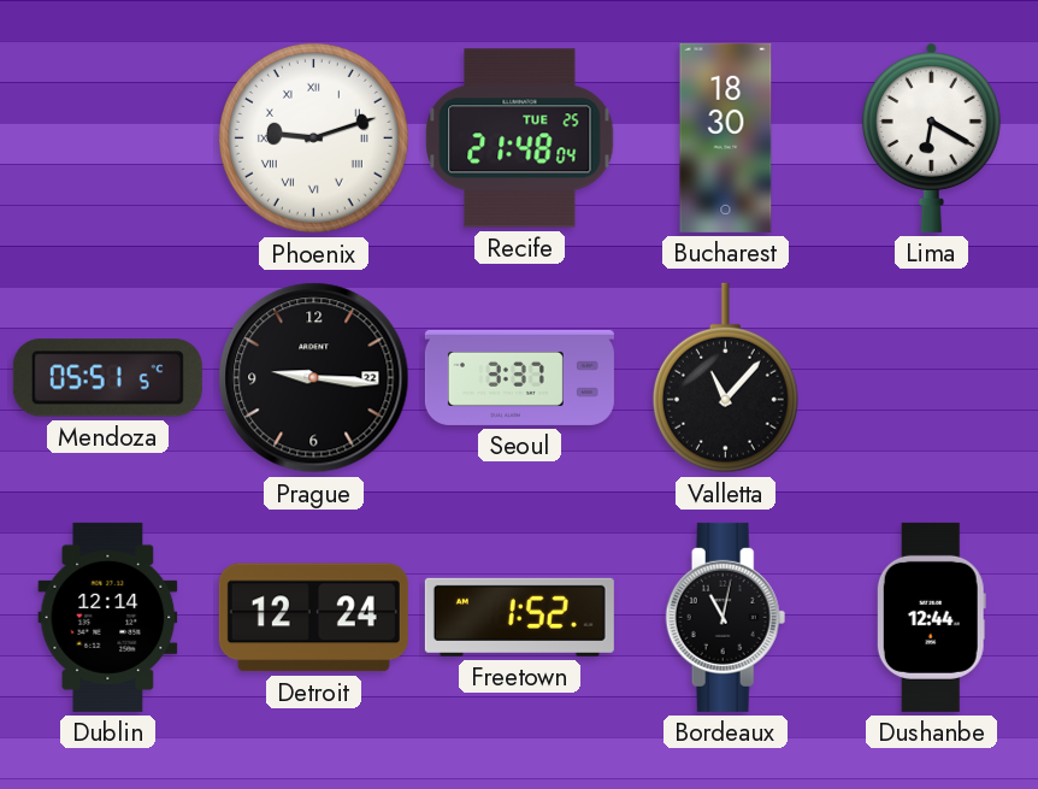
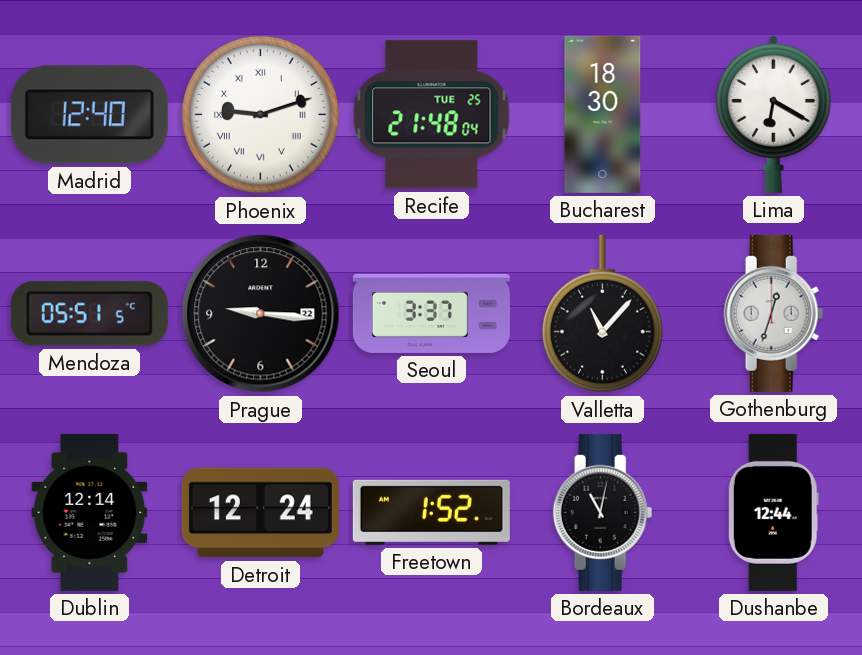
Madrid: none -> 12:40
Gothenburg: none -> 12:33
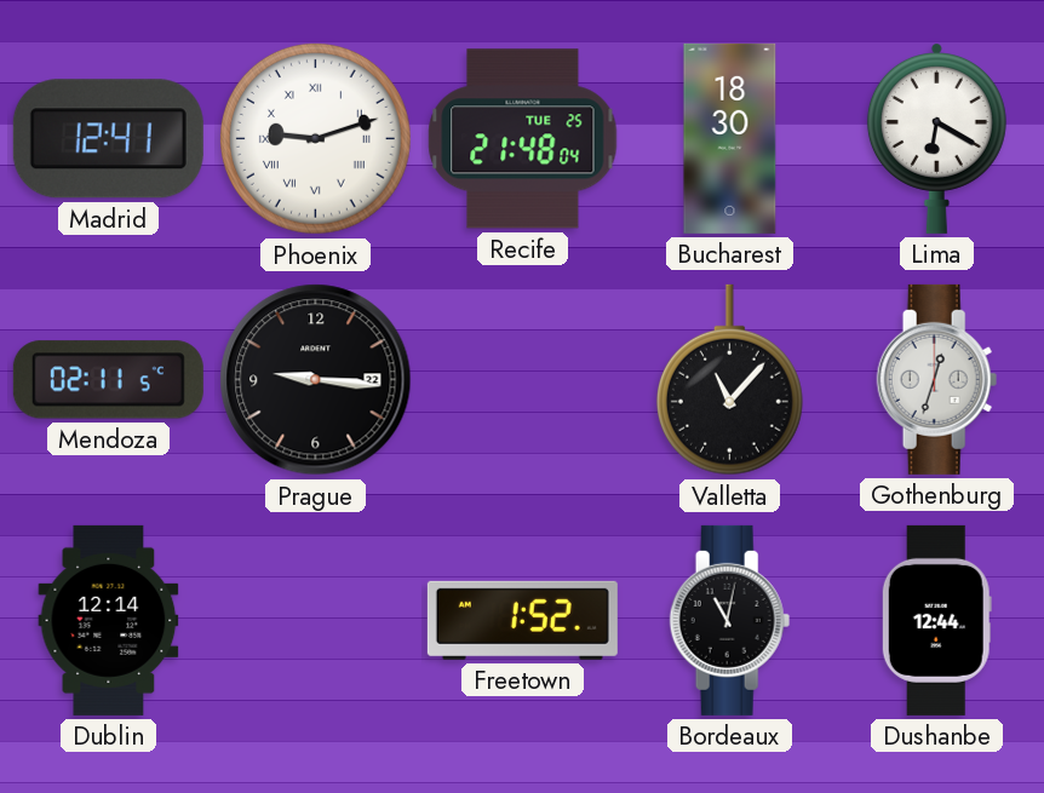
Madrid: 12:40 -> 12:41
Mendoza: 05:51 -> 02:11
Seoul: 3:37 -> none
Detroit: 12:24 -> none
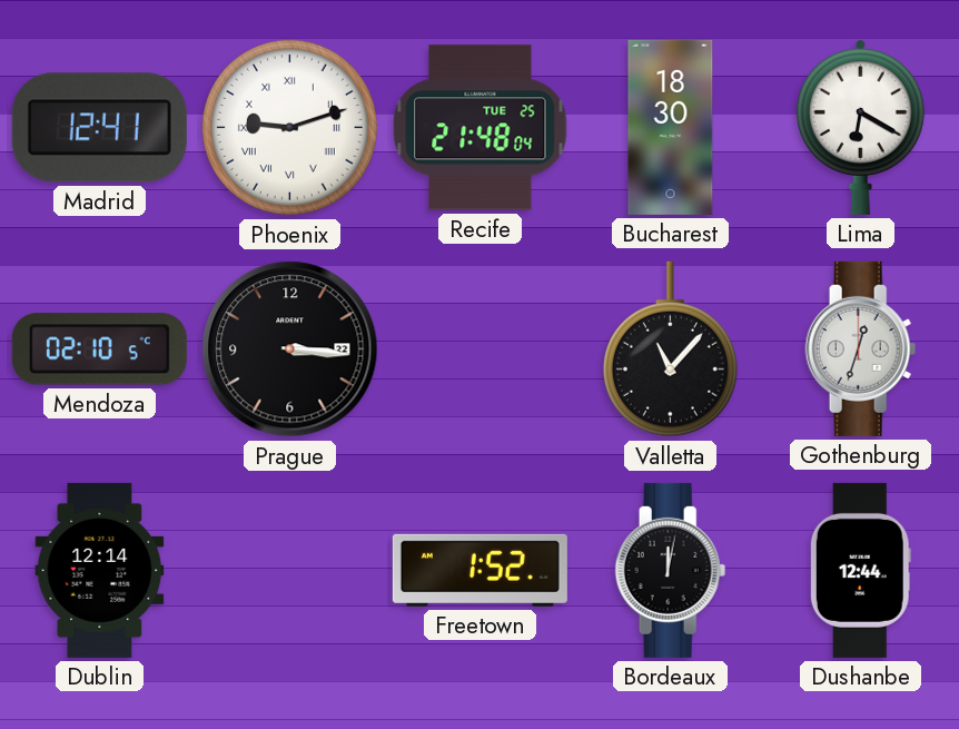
Mendoza: 02:11 -> 02:10
Prague: 9:16 -> 3:16
Bordeaux: 11:02 -> 12:02
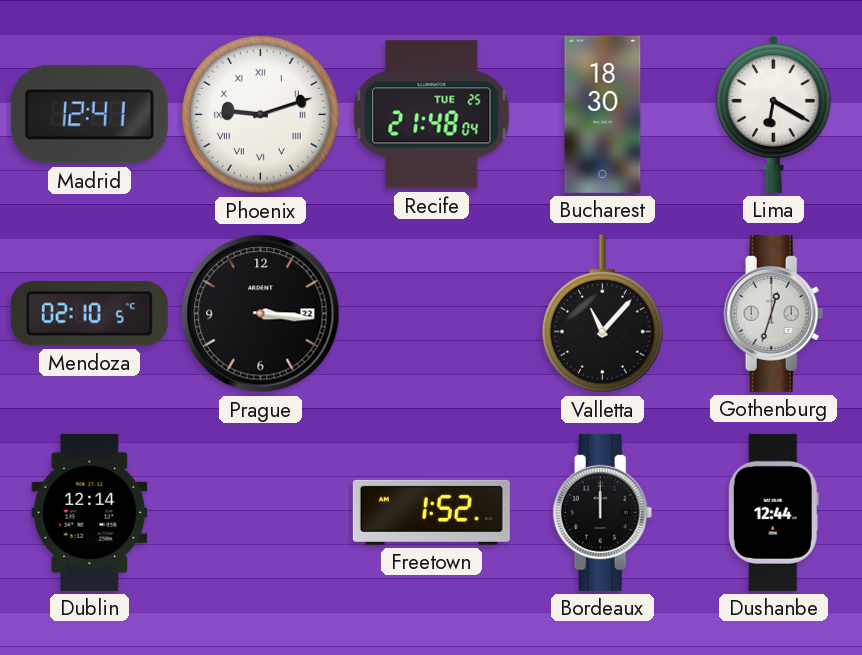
Bordeaux: 12:02 -> 12:00
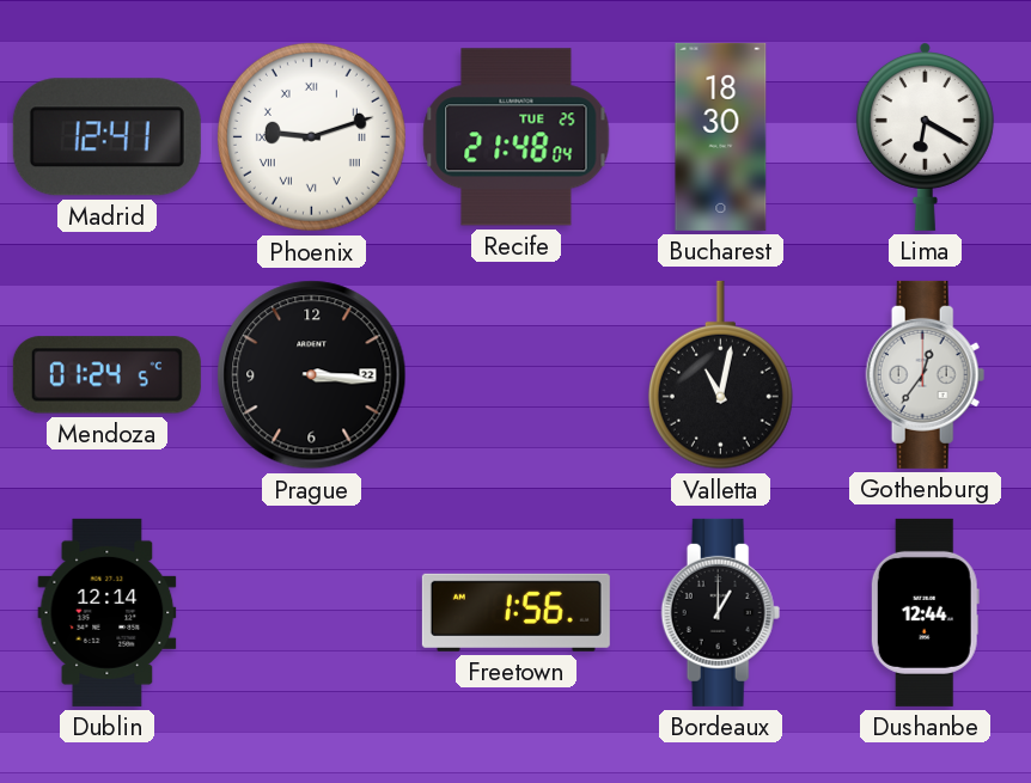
Mendoza: 02:10 -> 01:24
Valletta: 11:07 -> 11:02
Gothenburg: 12:33 -> 12:36
Freetown: 1:52 -> 1:56
Bordeaux: 12:00 -> 1:00
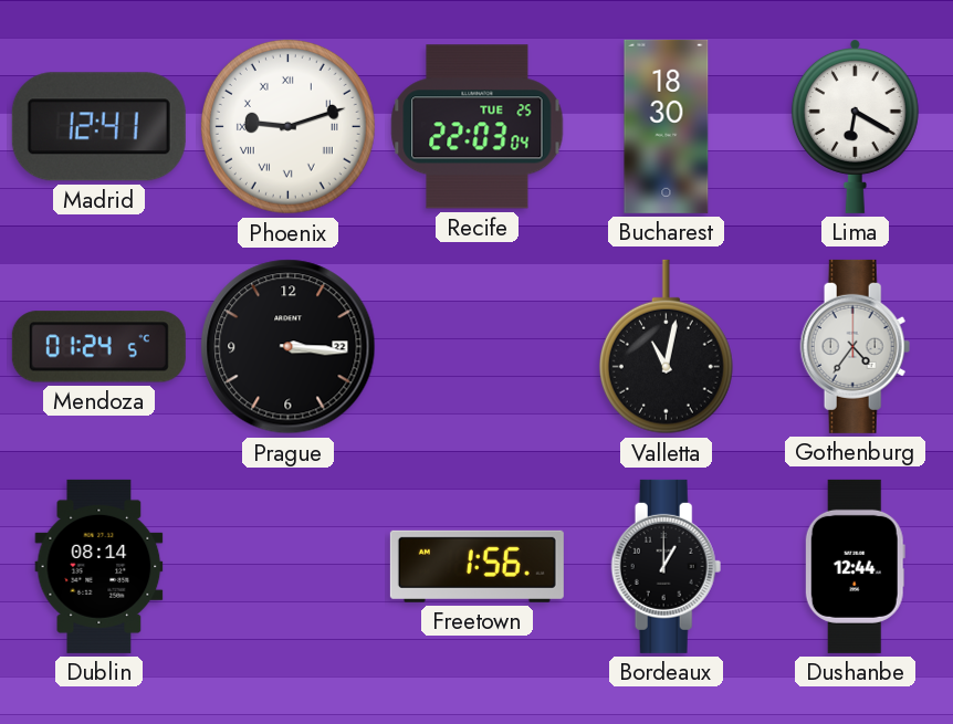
Recife: 21:48 -> 22:03
Gothenburg: 12:36 -> 4:36
Dublin: 12:14 -> 08:14
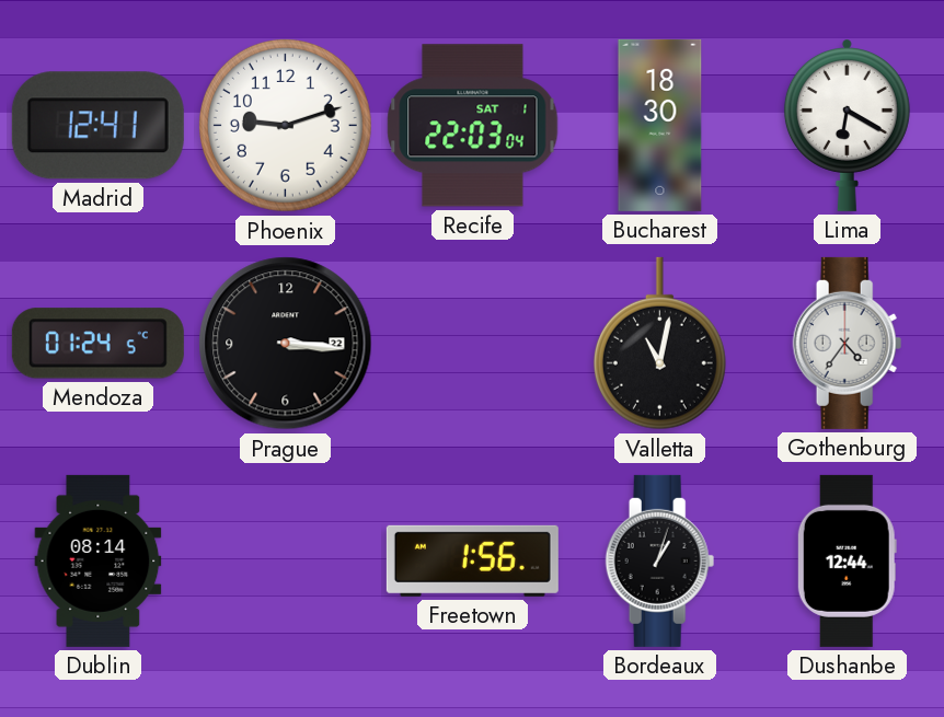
Phoenix numerals: Roman -> Arabic
Recife date: TUE 25 -> SAT 1
Bordeaux: 1:00 -> 1:03
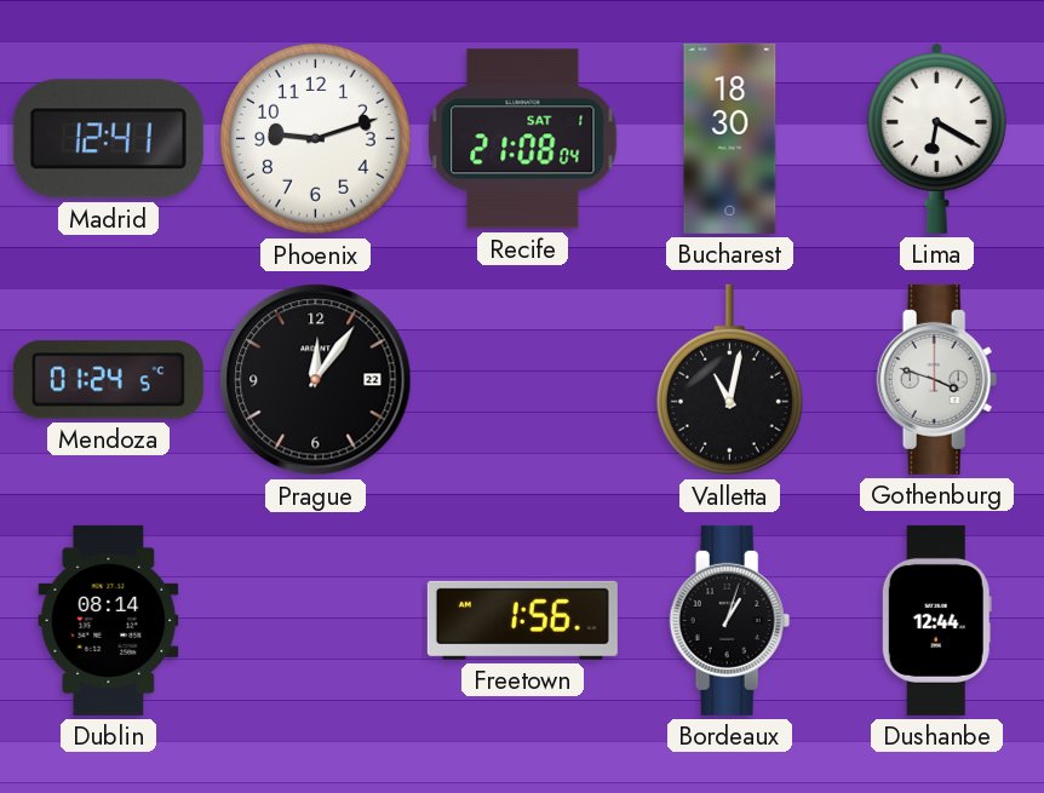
Recife: 22:03 -> 21:08
Prague: 3:16 -> 12:06
Gothenburg: 4:36 -> 3:48
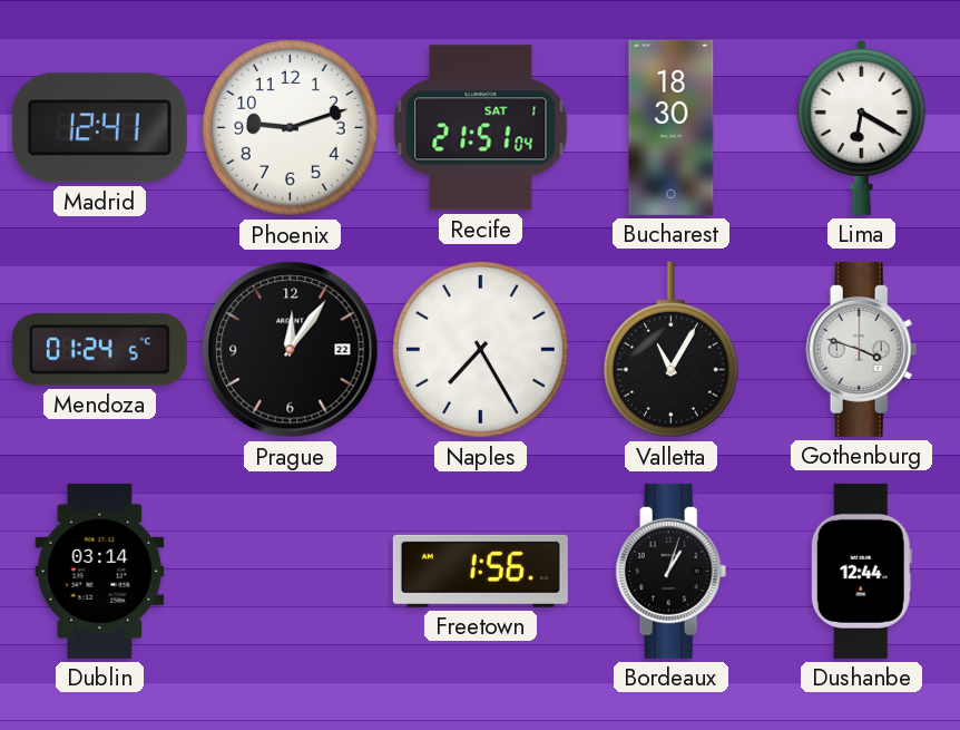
Recife: 21:08 -> 21:51
Naples: none -> 7:25
Valletta: 11:02 -> 11:05
Dublin: 08:14 -> 03:14
